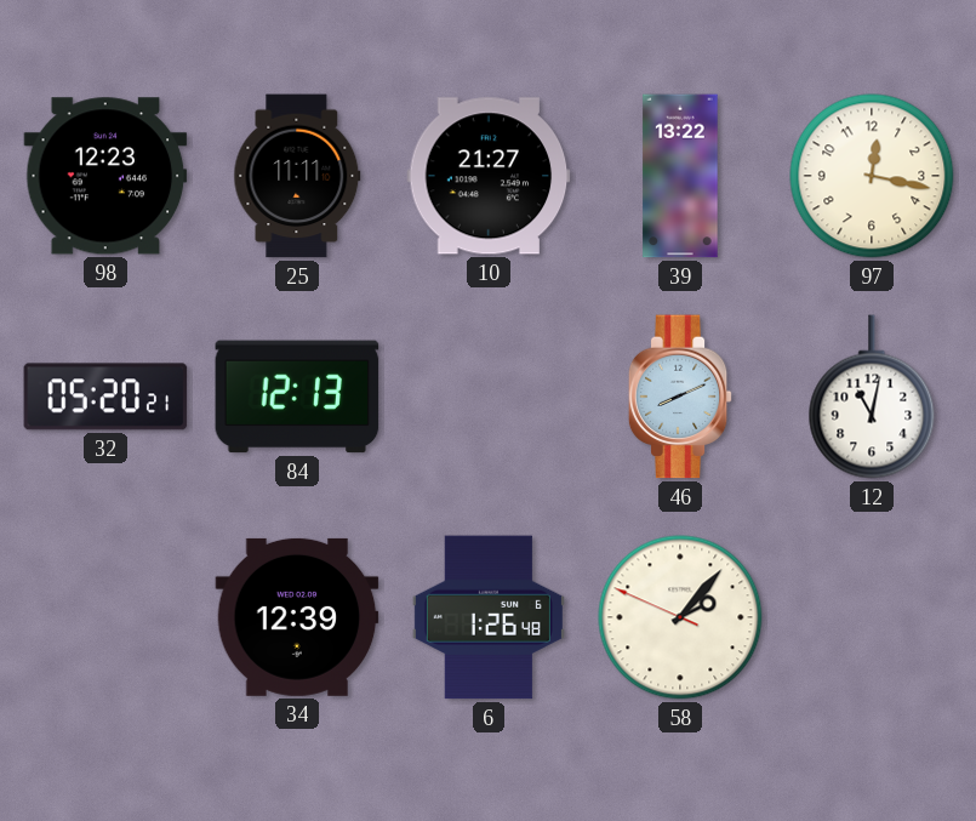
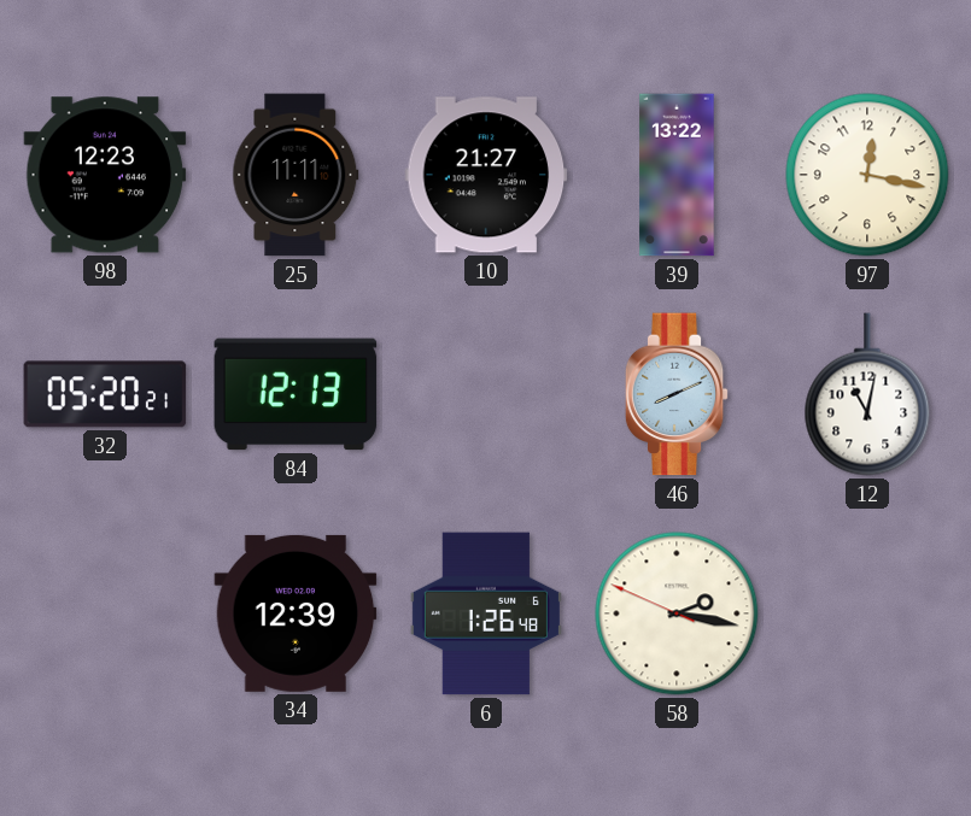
58: 2:06 -> 2:16
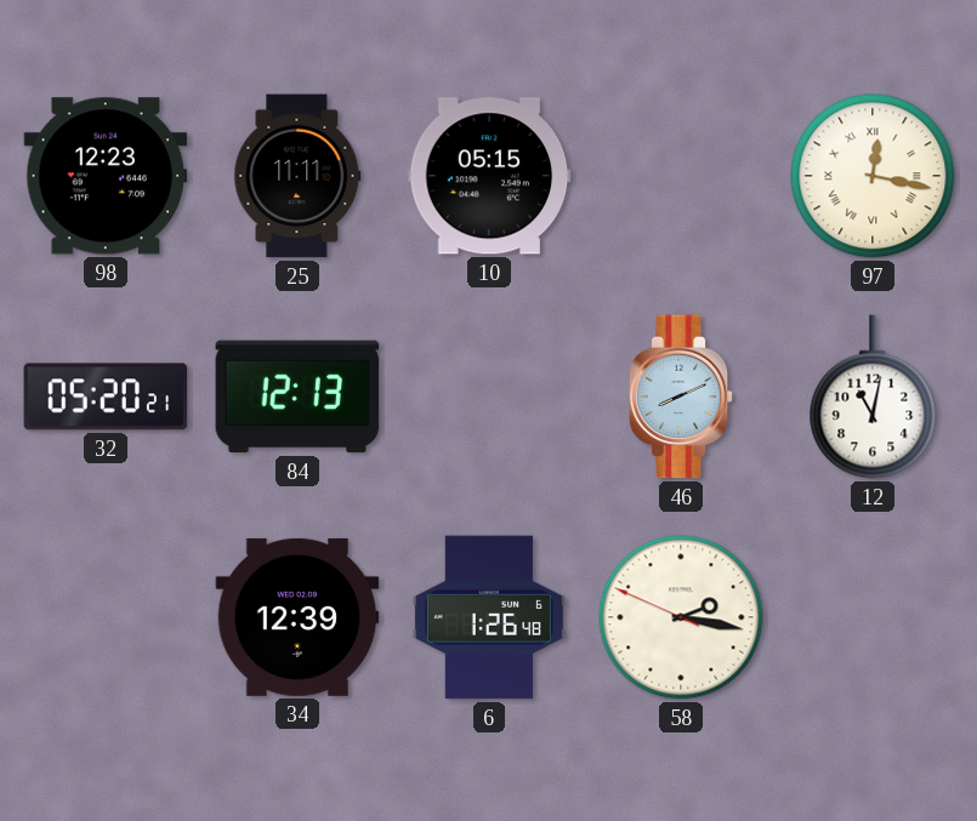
10: 21:27 -> 05:15
39: 13:22 -> none
97 numerals: Arabic -> Roman
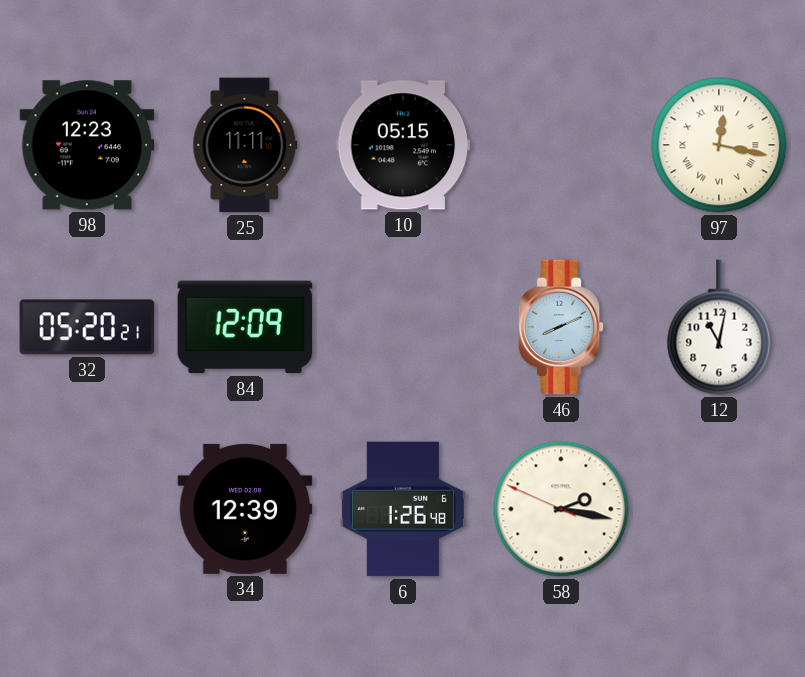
84: 12:13 -> 12:09
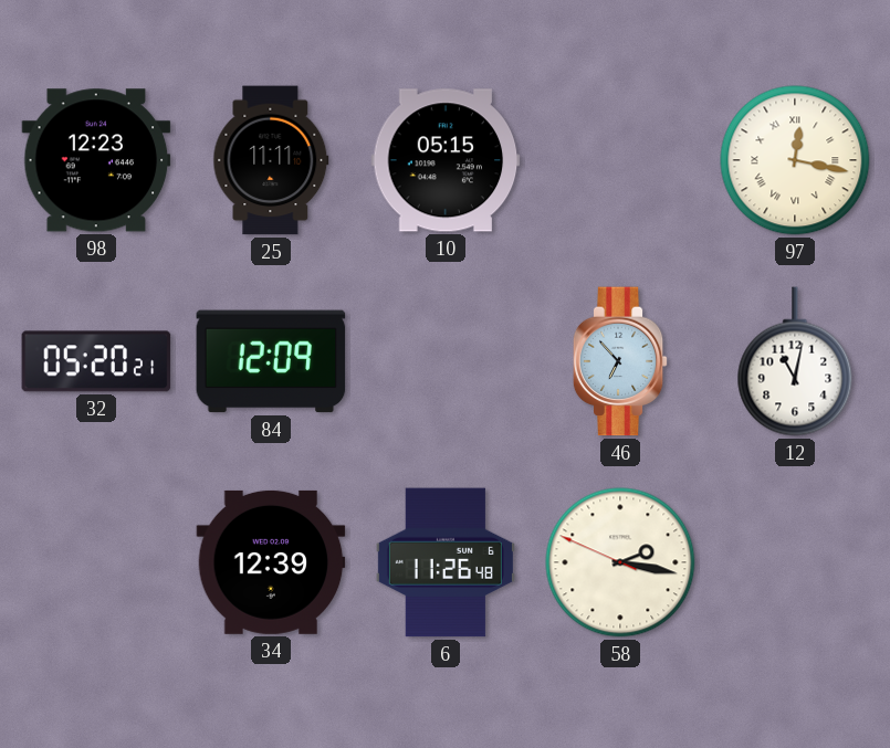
46: 8:11 -> 6:53
6: 1:26 -> 11:26
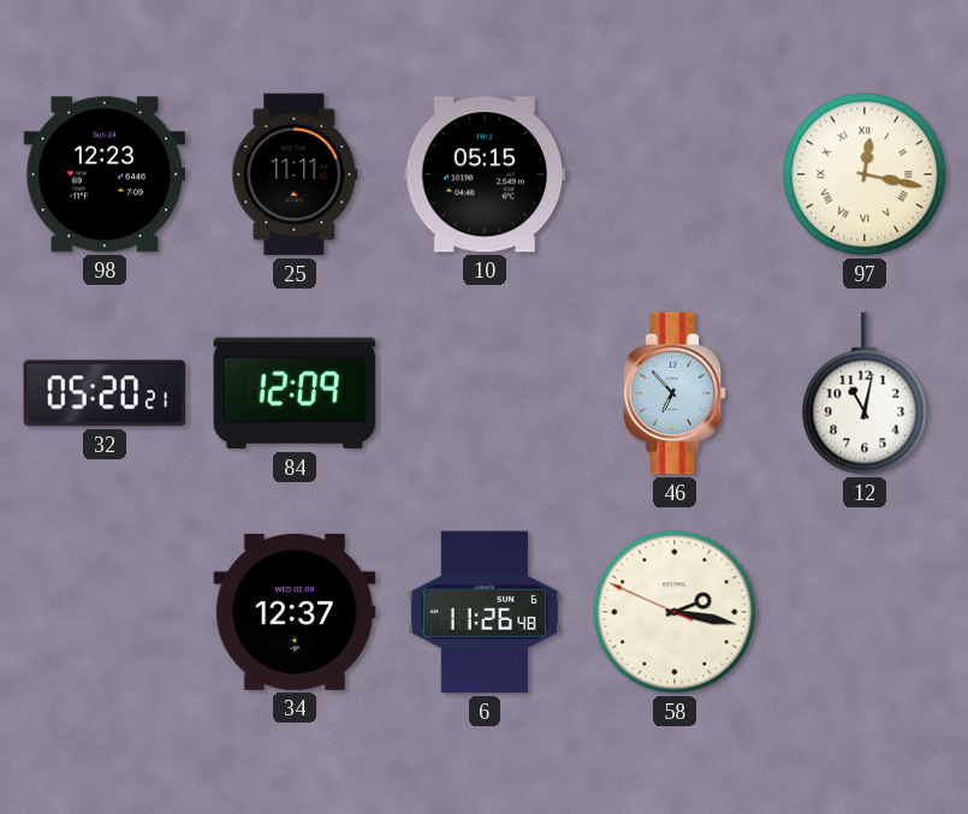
34: 12:39 -> 12:37
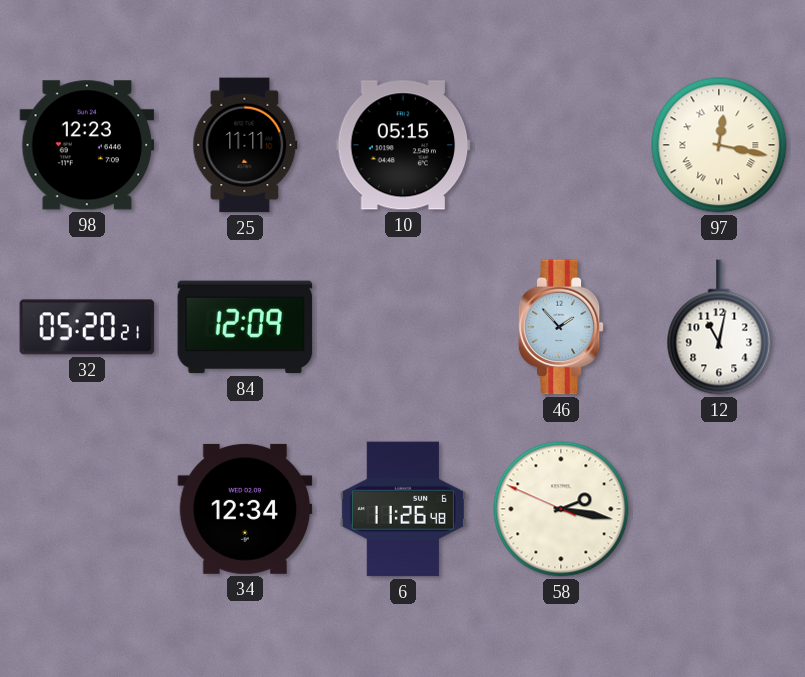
46: 6:53 -> 1:53
34: 12:37 -> 12:34
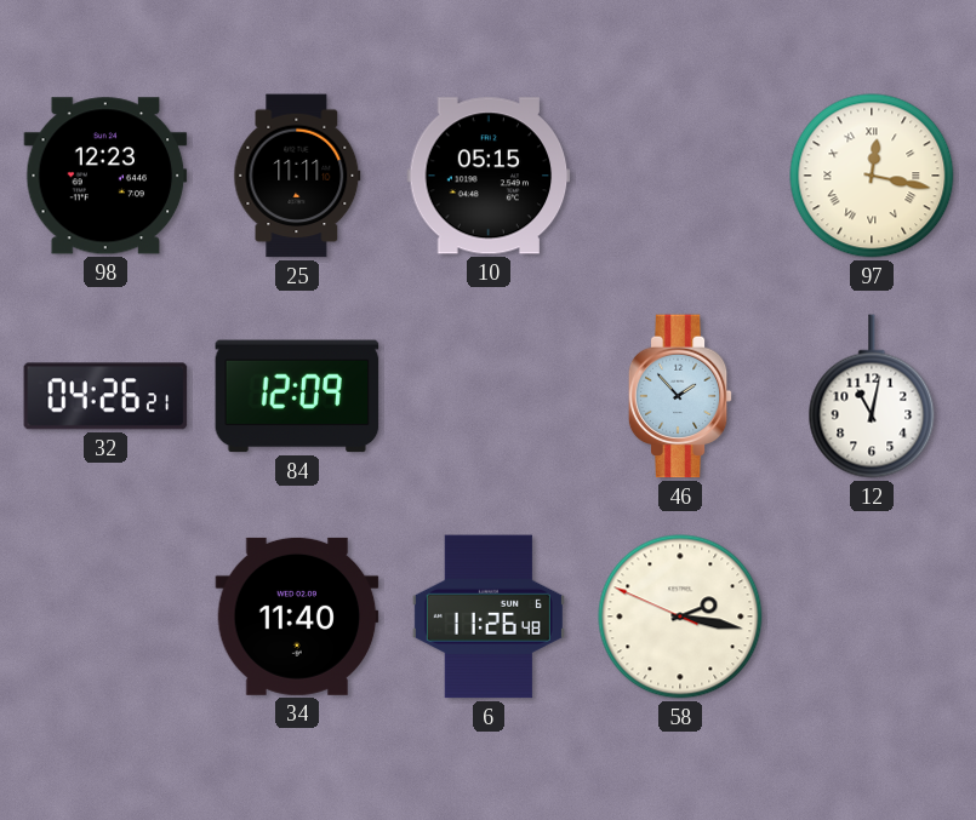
32: 05:20 -> 04:26
34: 12:34 -> 11:40
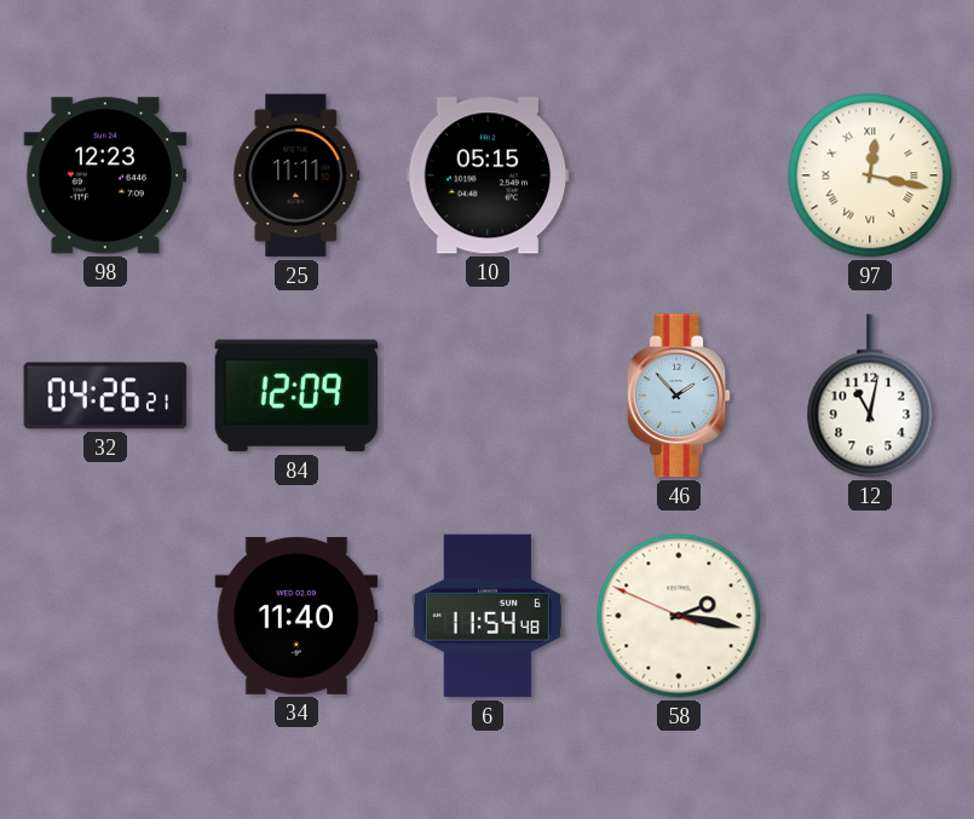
6: 11:26 -> 11:54
